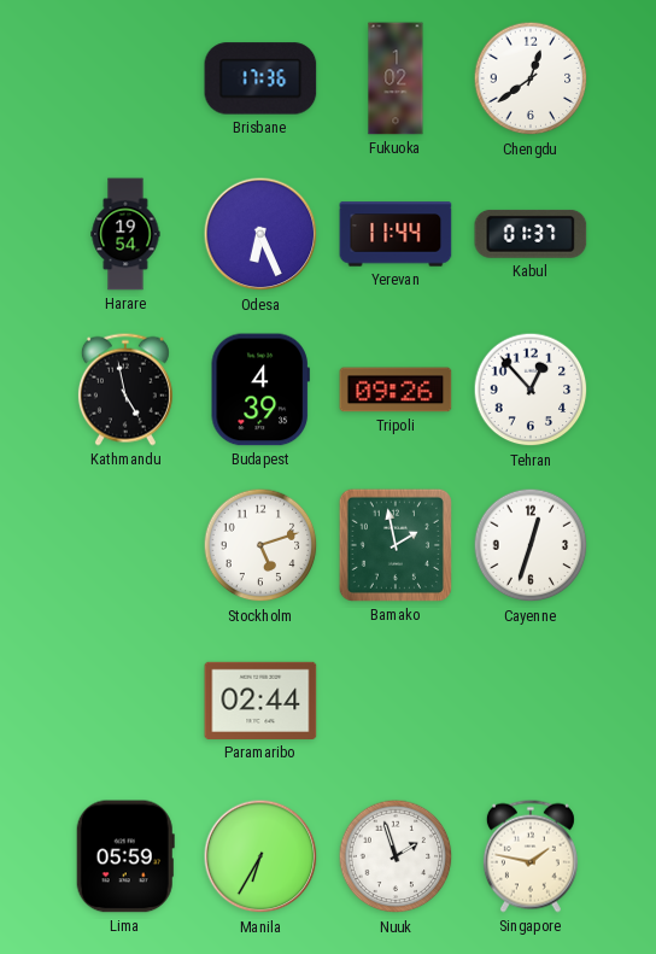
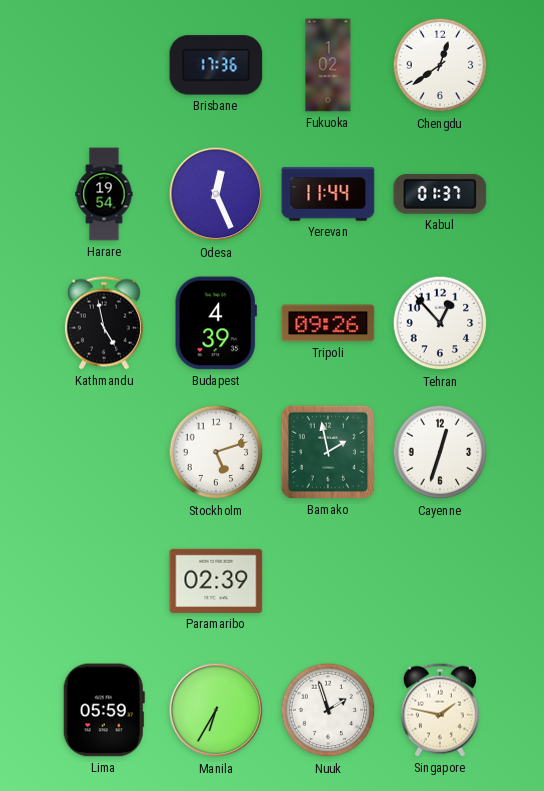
Odesa: 6:26 -> 12:26
Paramaribo: 02:44 -> 02:39
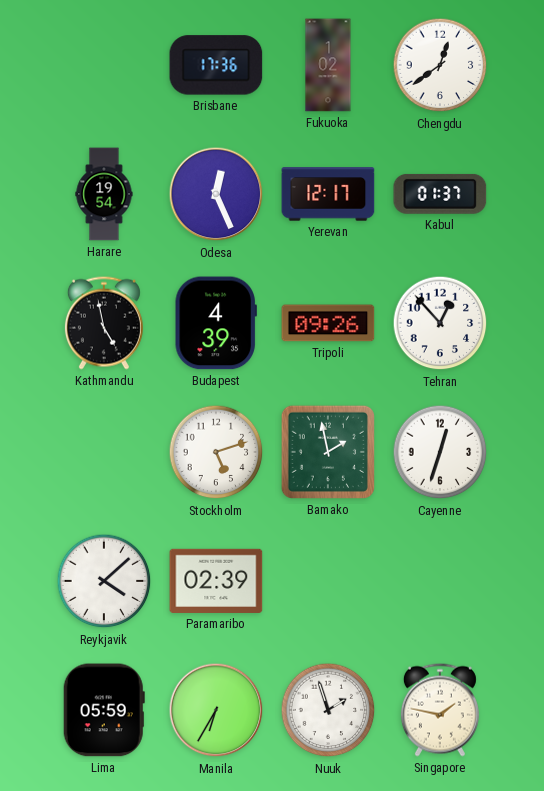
Yerevan: 11:44 -> 12:17
Reykjavik: none -> 4:08
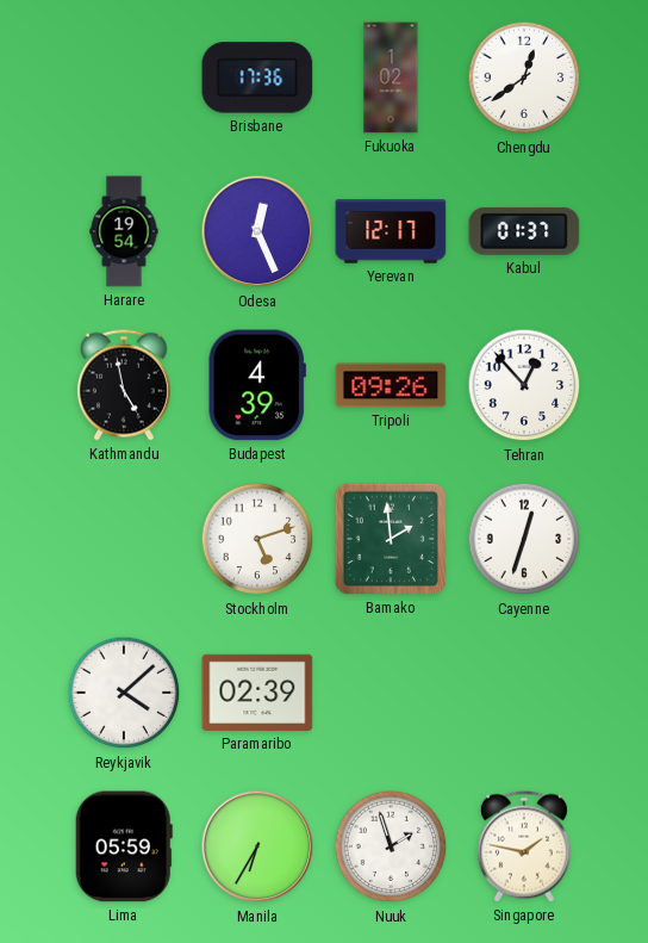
Bamako: 1:58 -> 1:59
